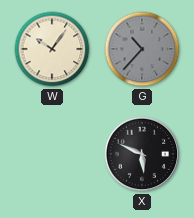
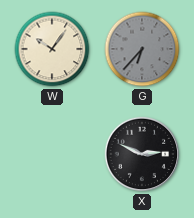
G: 10:37 -> 6:37
X: 5:49 -> 2:49
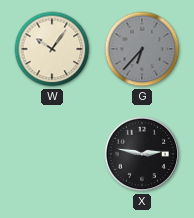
X: 2:49 -> 2:47
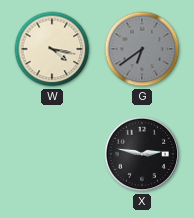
W: 10:06 -> 4:17
G: 6:37 -> 6:39
